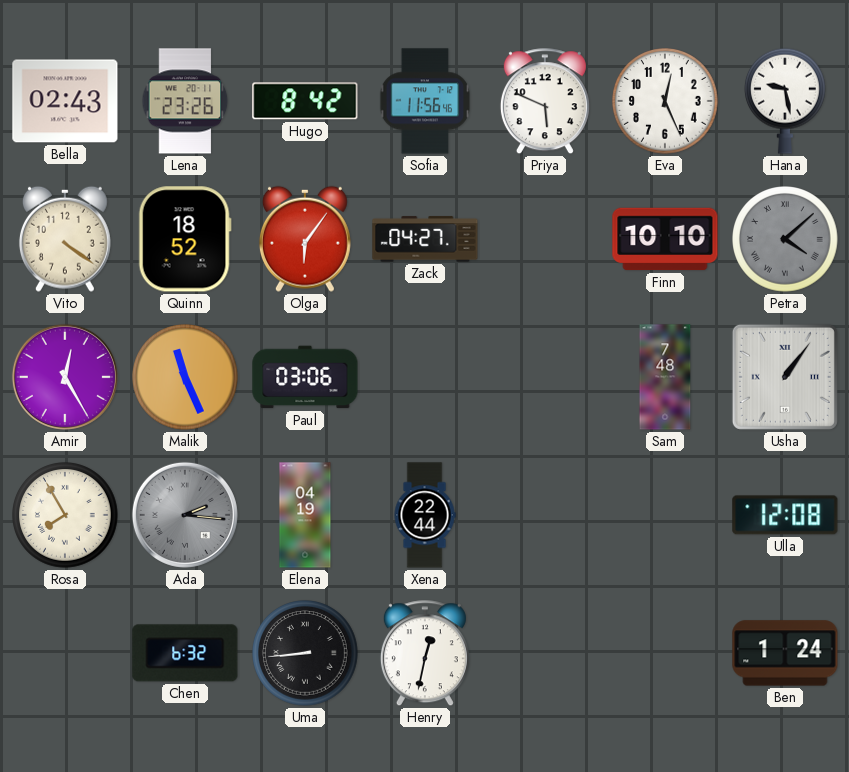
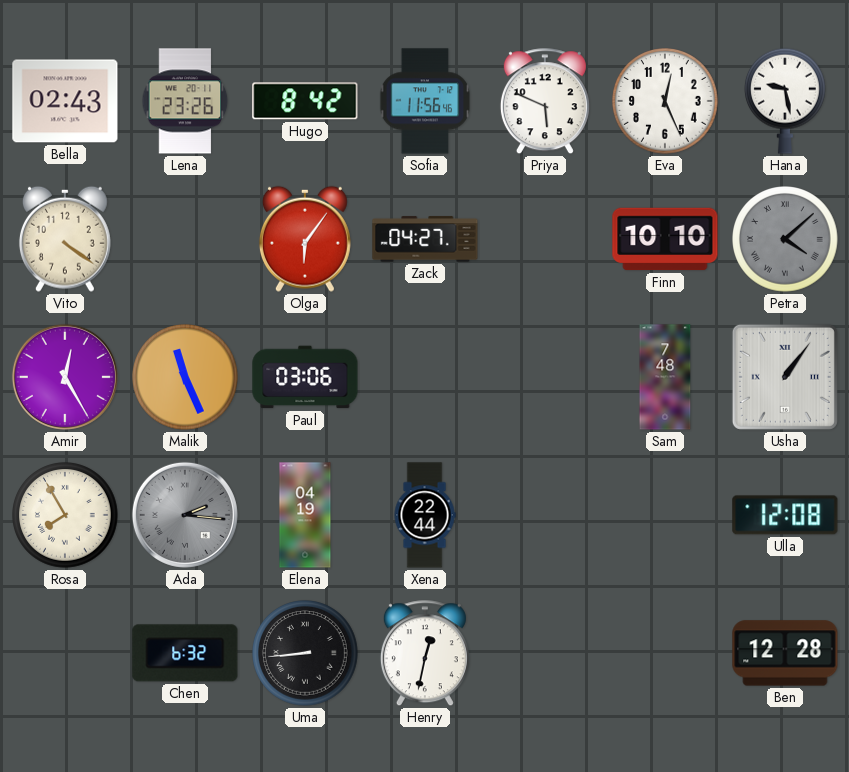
Quinn: 18:52 -> none
Ben: 1:24 -> 12:28
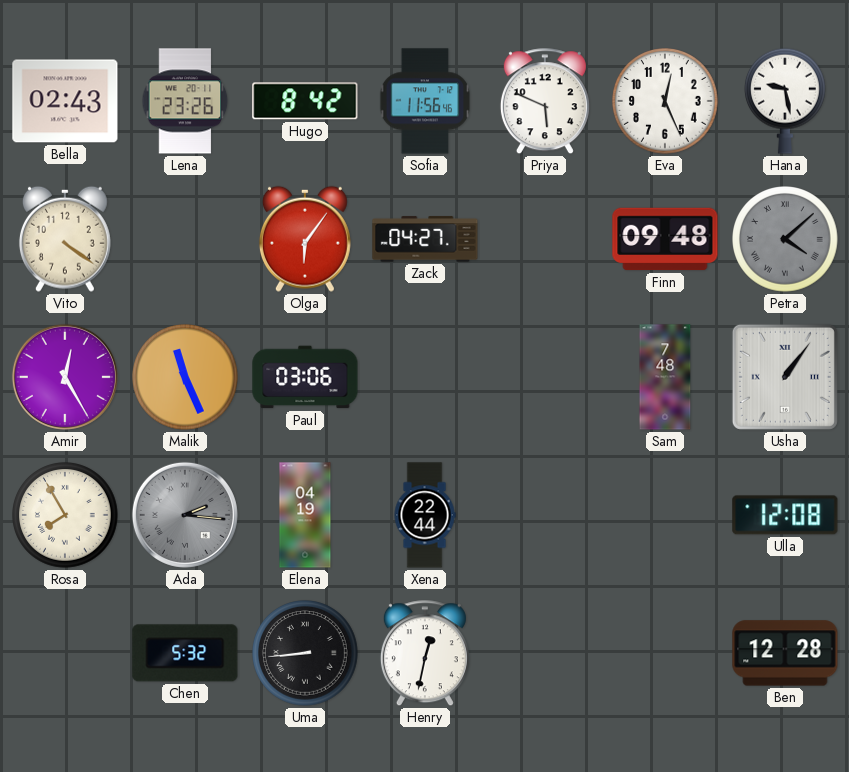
Finn: 10:10 -> 09:48
Chen: 6:32 -> 5:32
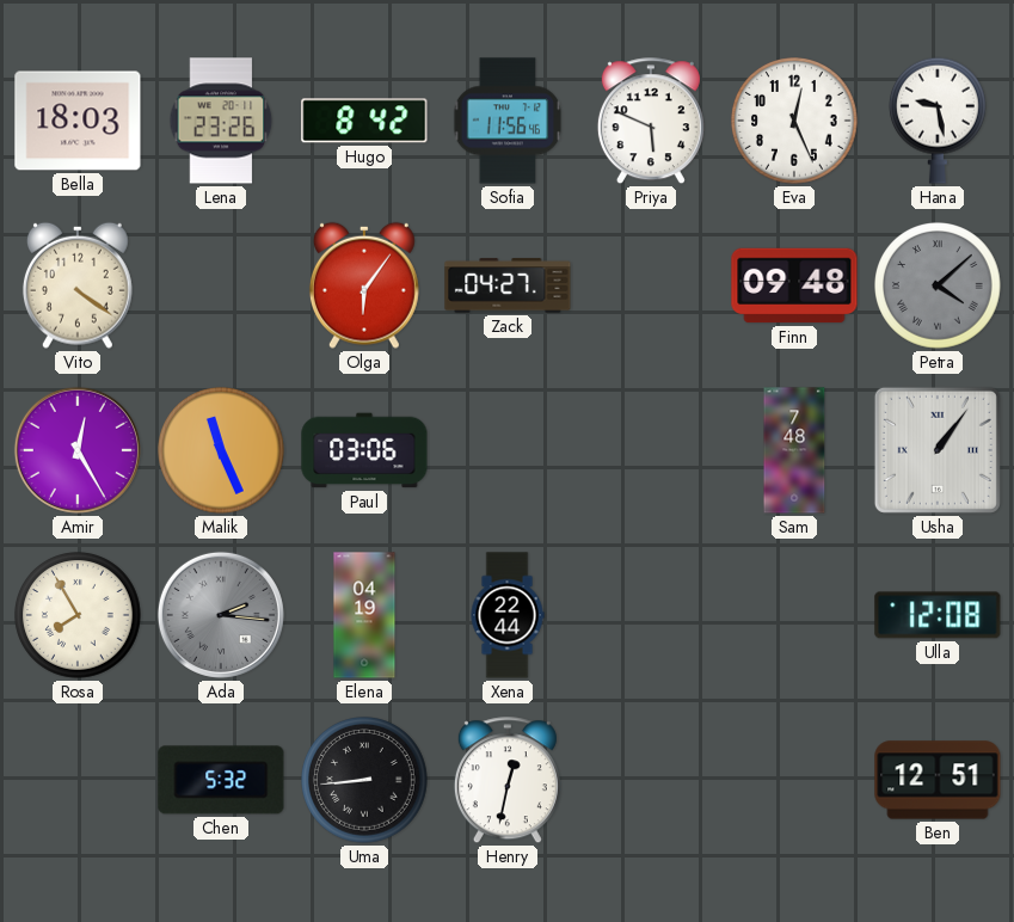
Bella: 02:43 -> 18:03
Ben: 12:28 -> 12:51
